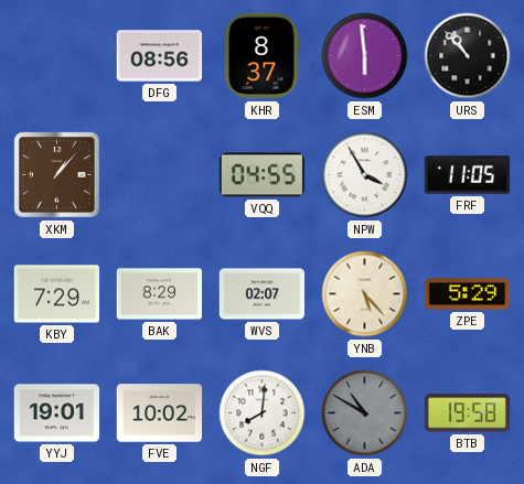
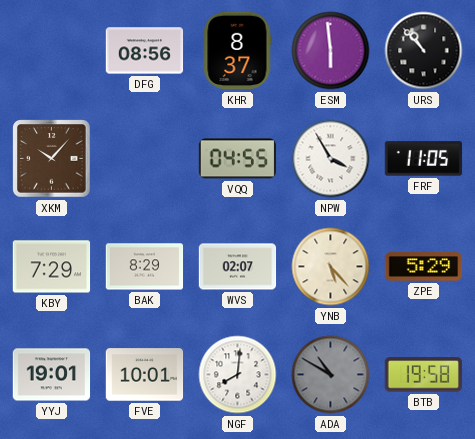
XKM: 1:07 -> 10:07
FVE: 10:02 -> 10:01
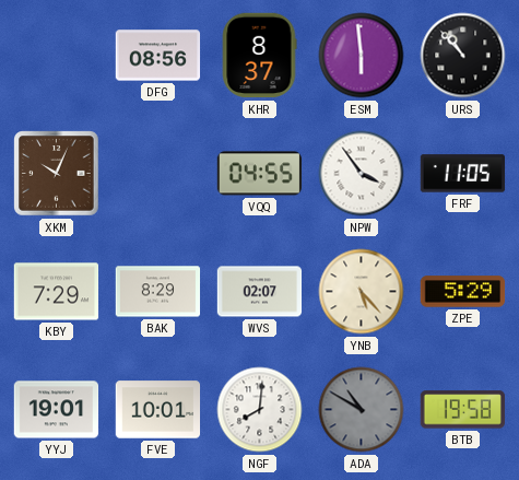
XKM: 10:07 -> 10:04
NPW: 3:55 -> 3:54
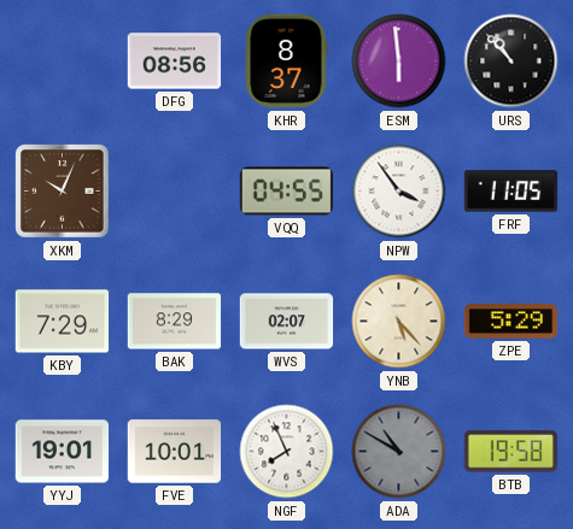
NGF: 8:01 -> 7:56
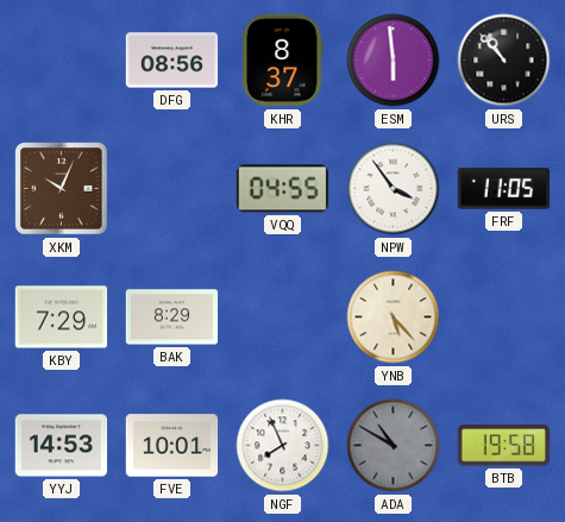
WVS: 02:07 -> none
ZPE: 5:29 -> none
YYJ: 19:01 -> 14:53
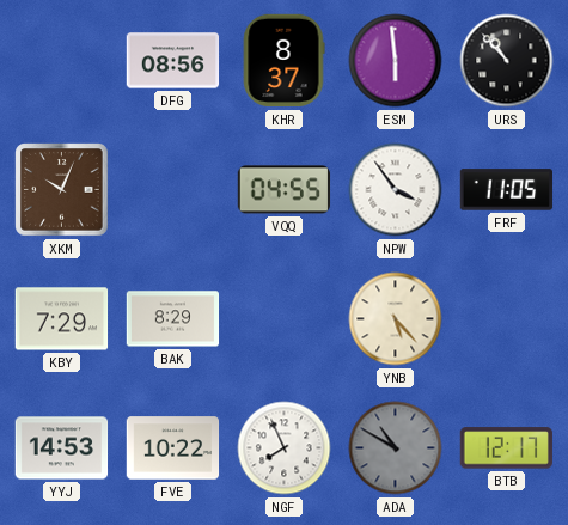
FVE: 10:01 -> 10:22
BTB: 19:58 -> 12:17
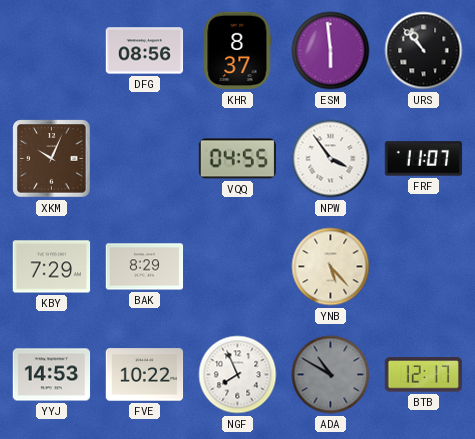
FRF: 11:05 -> 11:07
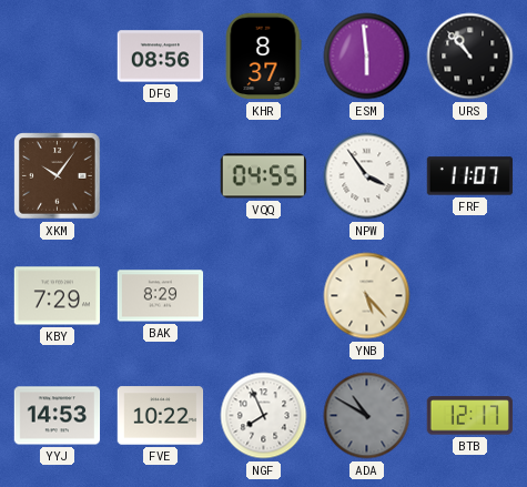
XKM: 10:04 -> 10:06
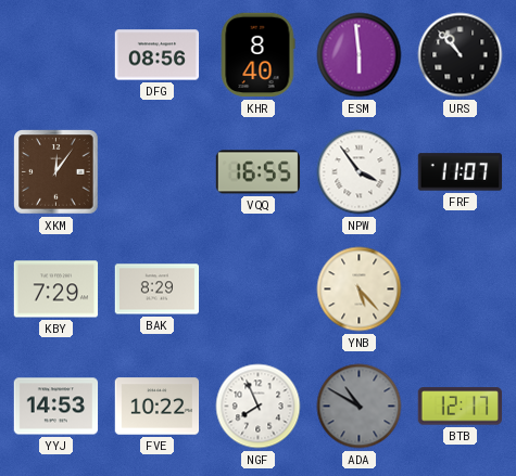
KHR: 8:37 -> 8:40
XKM: 10:06 -> 12:06
VQQ: 04:55 -> 16:55
